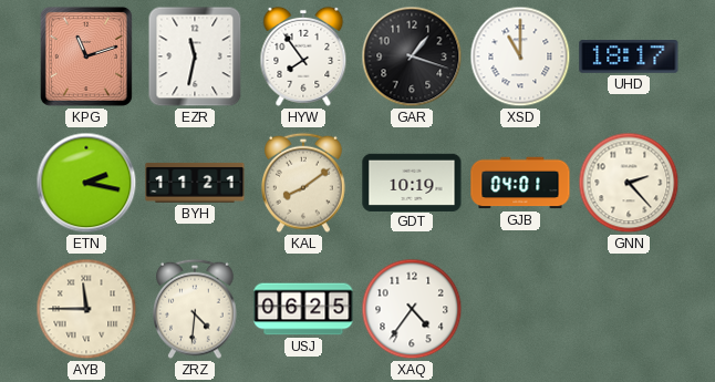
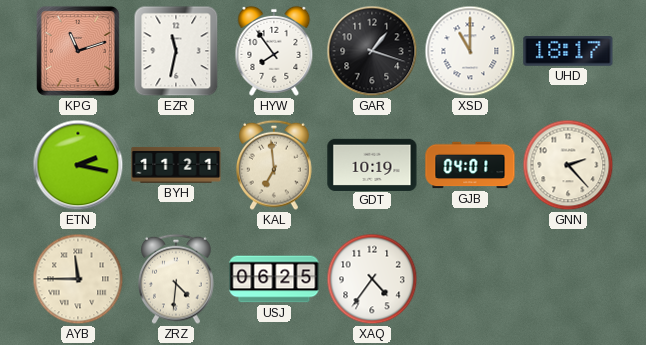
KAL: 8:09 -> 6:59
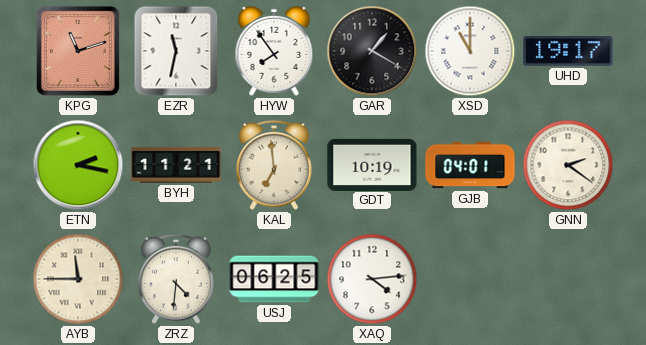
GAR: 1:18 -> 1:20
UHD: 18:17 -> 19:17
GNN: 2:23 -> 2:21
XAQ: 4:36 -> 4:14
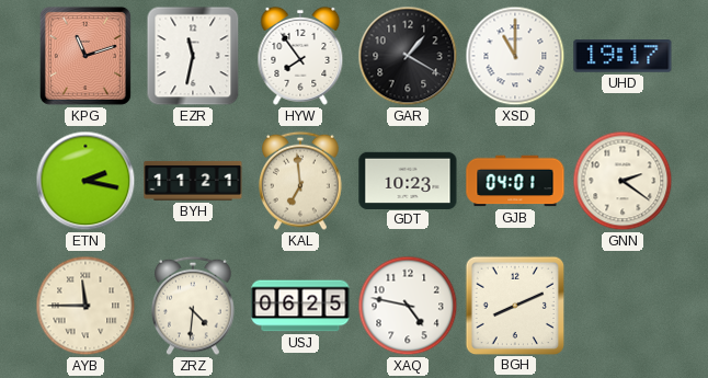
GDT: 10:19 -> 10:23
XAQ: 4:14 -> 4:47
BGH: none -> 8:11
